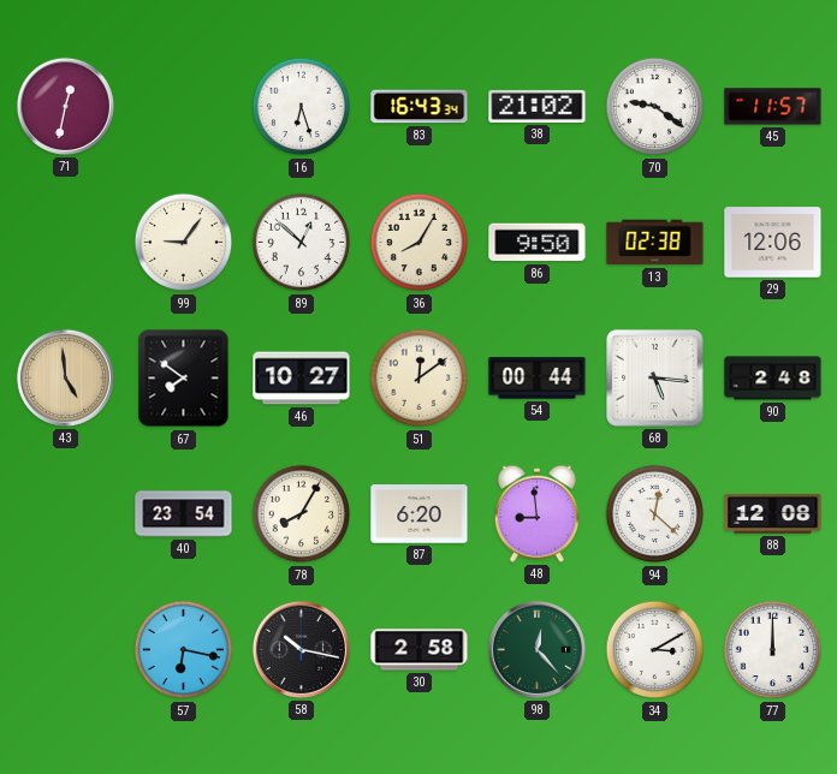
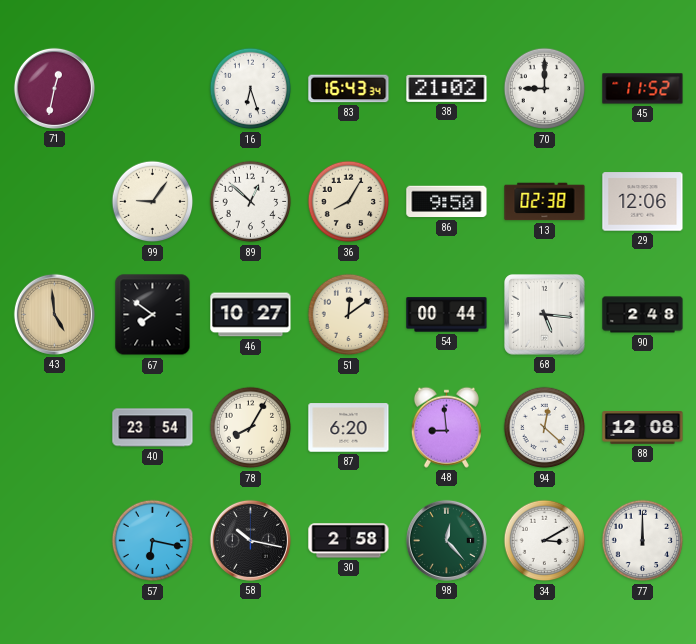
70: 9:21 -> 9:00
45: 11:57 -> 11:52
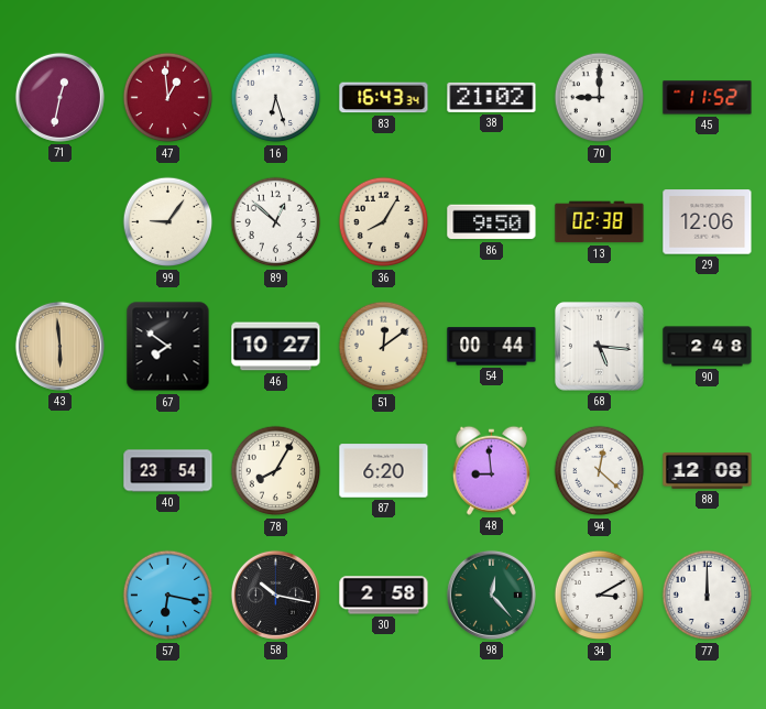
47: none -> 12:59
43: 4:59 -> 5:59
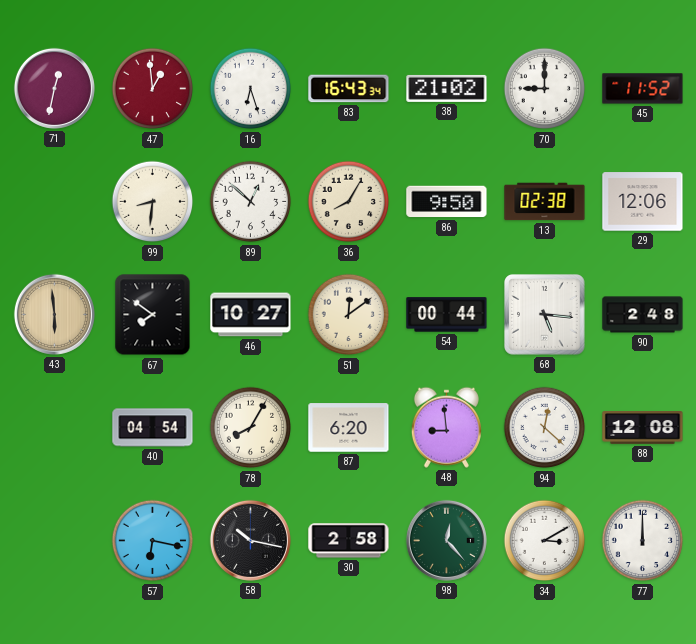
99: 9:06 -> 8:31
40: 23:54 -> 04:54
